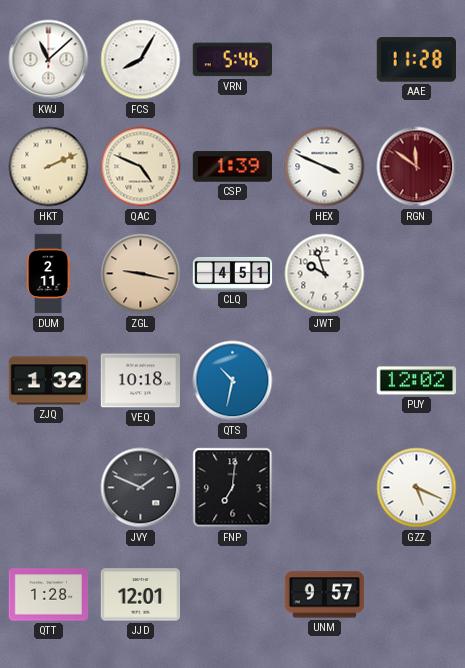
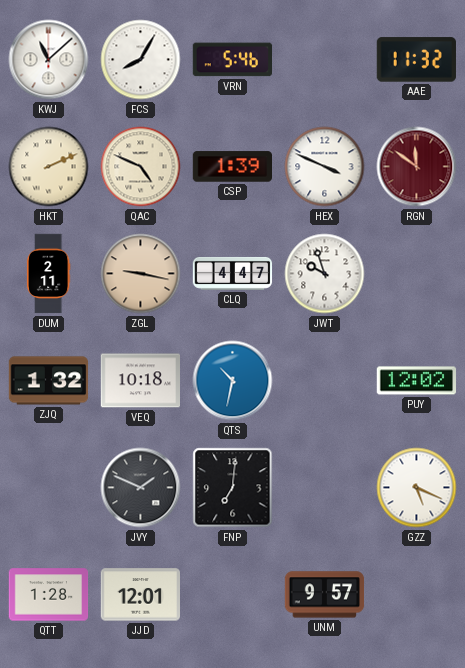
AAE: 11:28 -> 11:32
CLQ: 4:51 -> 4:47
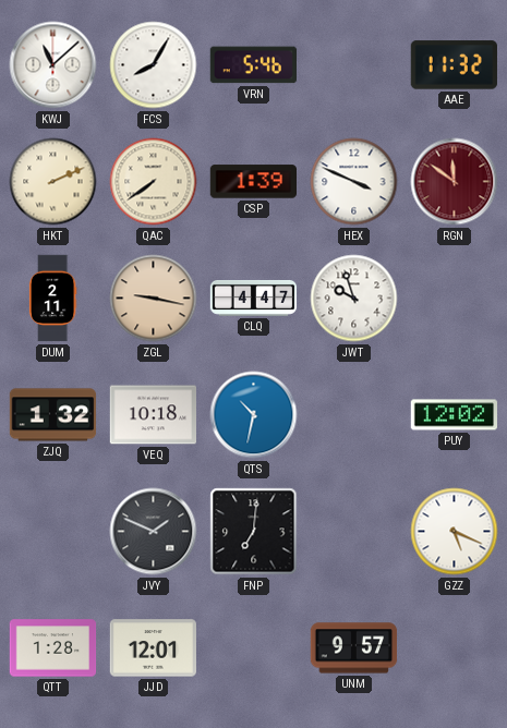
QAC: 4:49 -> 7:39
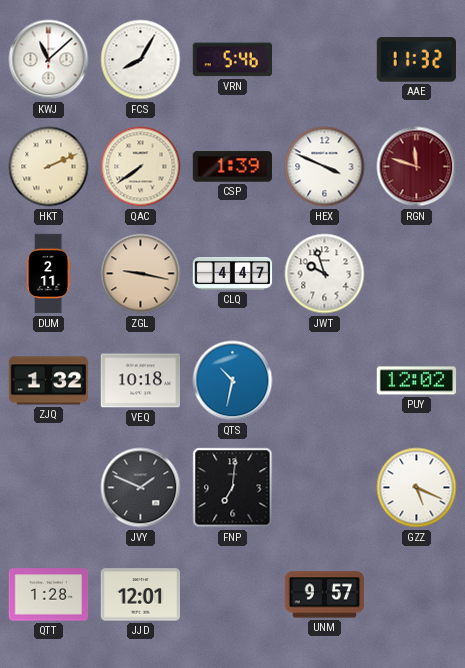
RGN: 11:51 -> 11:48
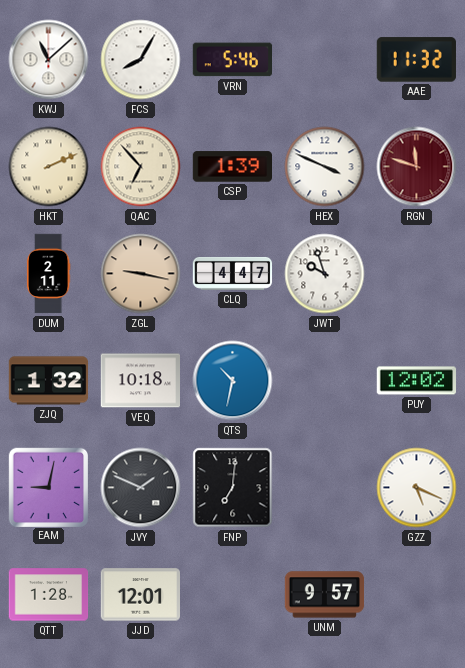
QAC: 7:39 -> 6:53
EAM: none -> 9:02
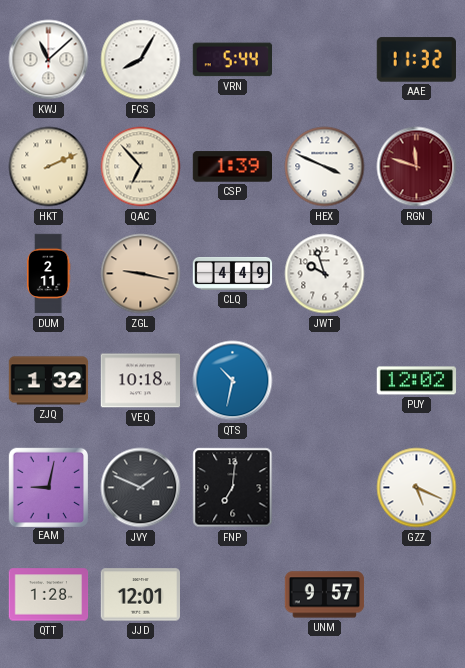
VRN: 5:46 -> 5:44
CLQ: 4:47 -> 4:49
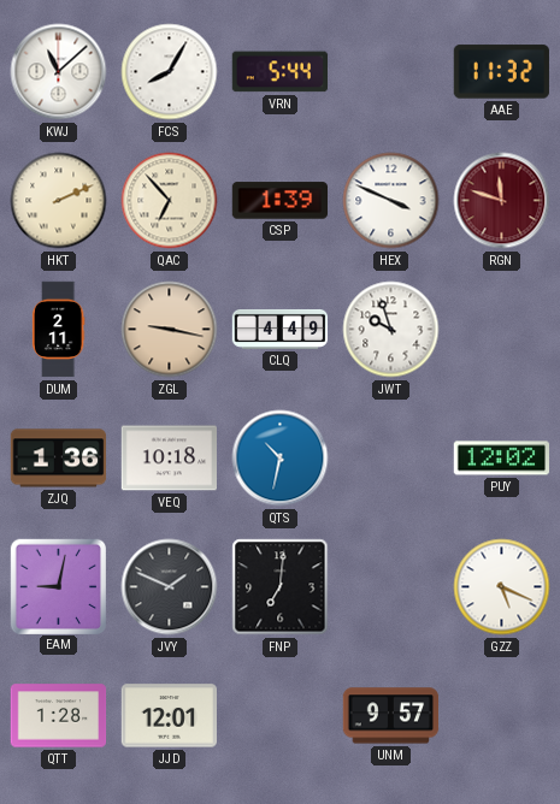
ZJQ: 1:32 -> 1:36
